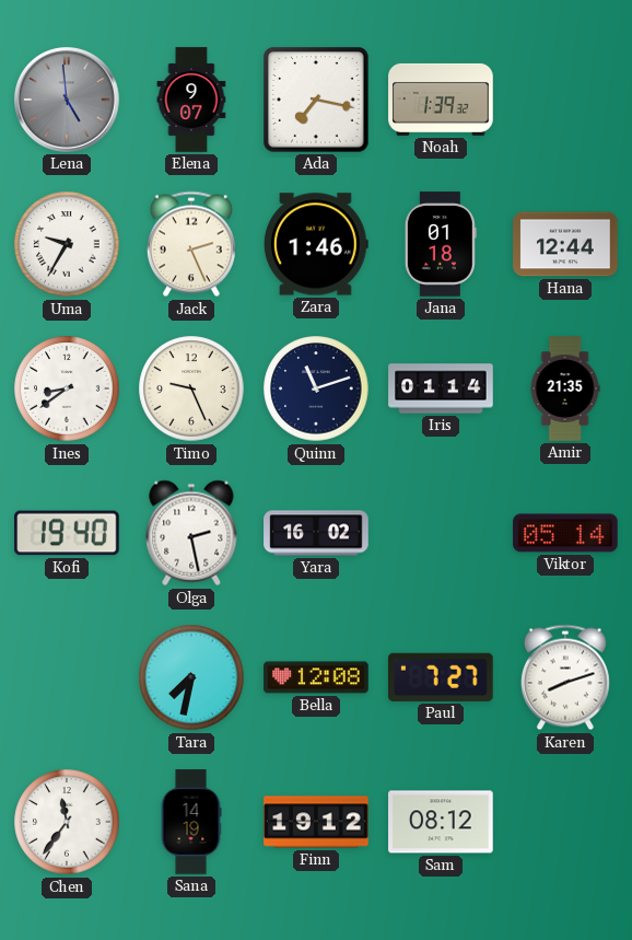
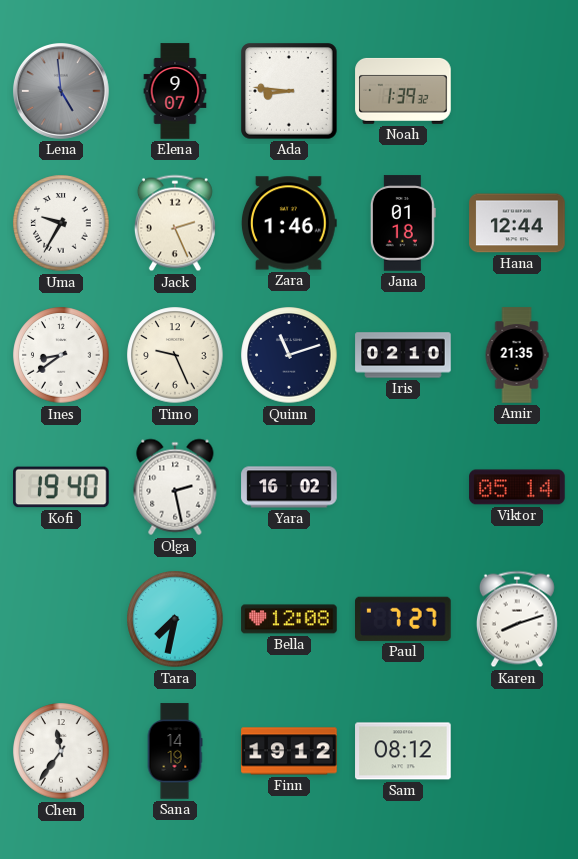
Ada: 7:17 -> 8:46
Iris: 01:14 -> 02:10
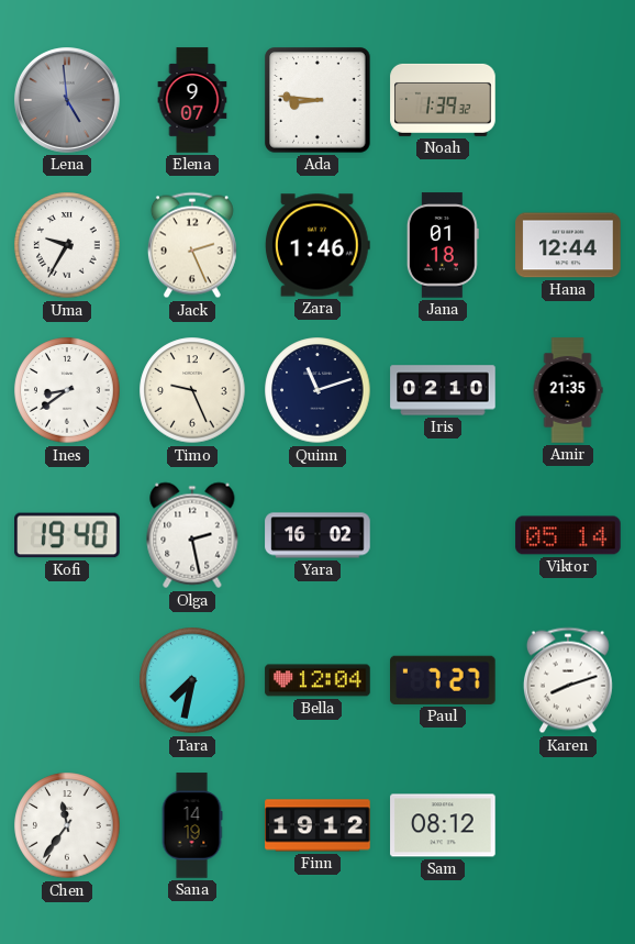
Bella: 12:08 -> 12:04
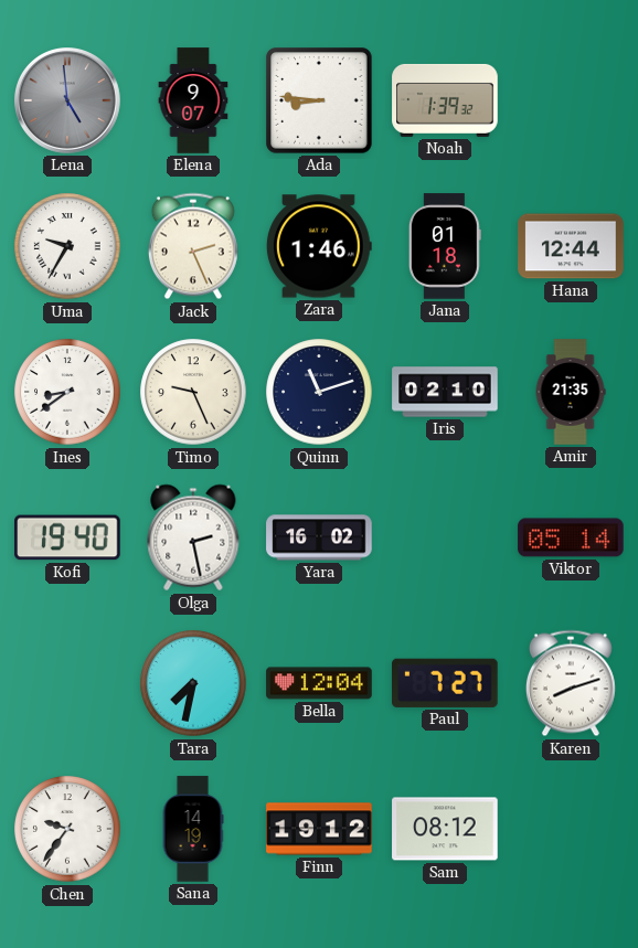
Chen: 11:36 -> 9:36
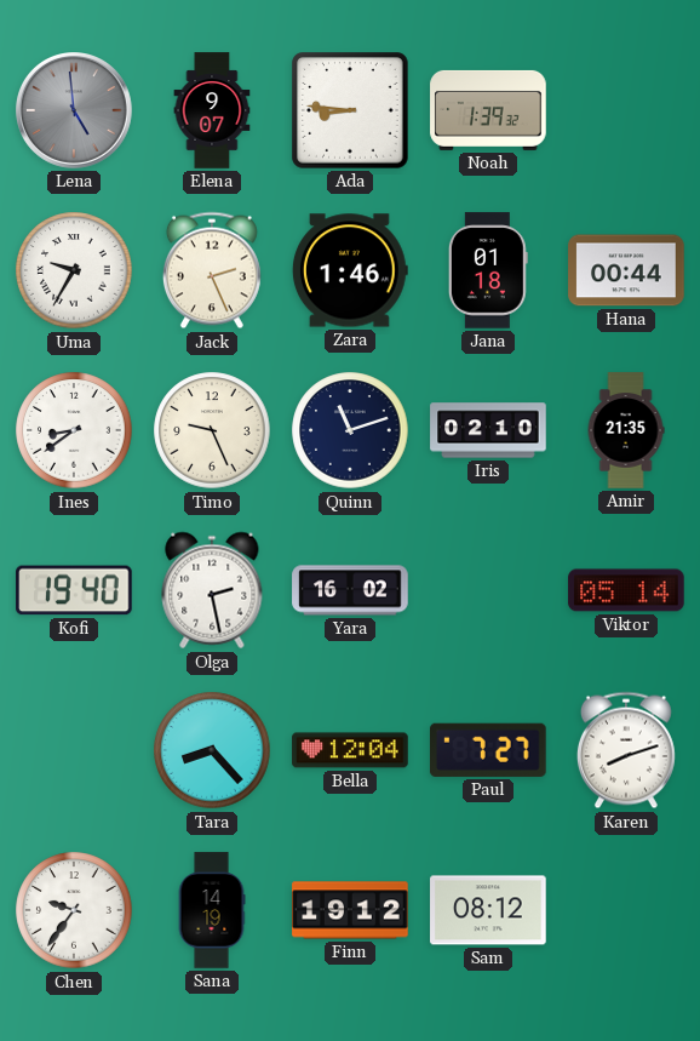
Hana: 12:44 -> 00:44
Tara: 7:32 -> 8:23
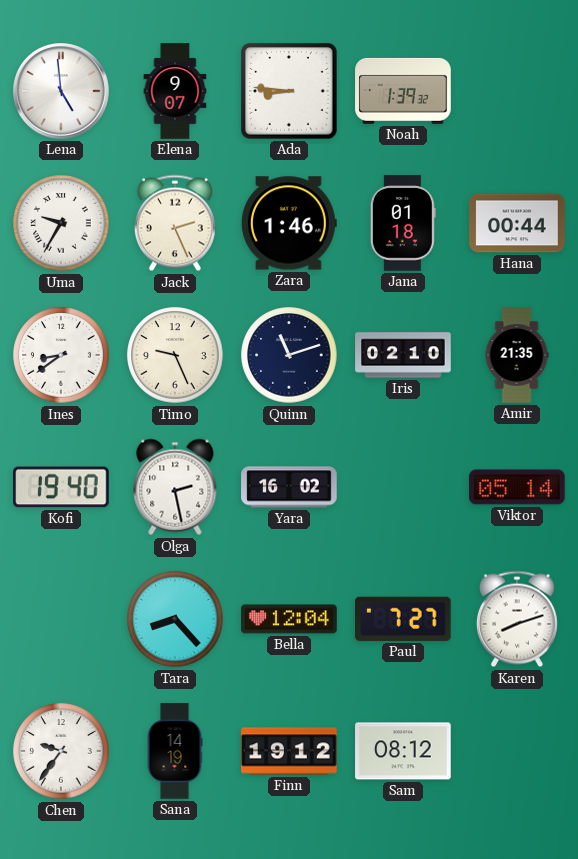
Lena dial: grey -> white
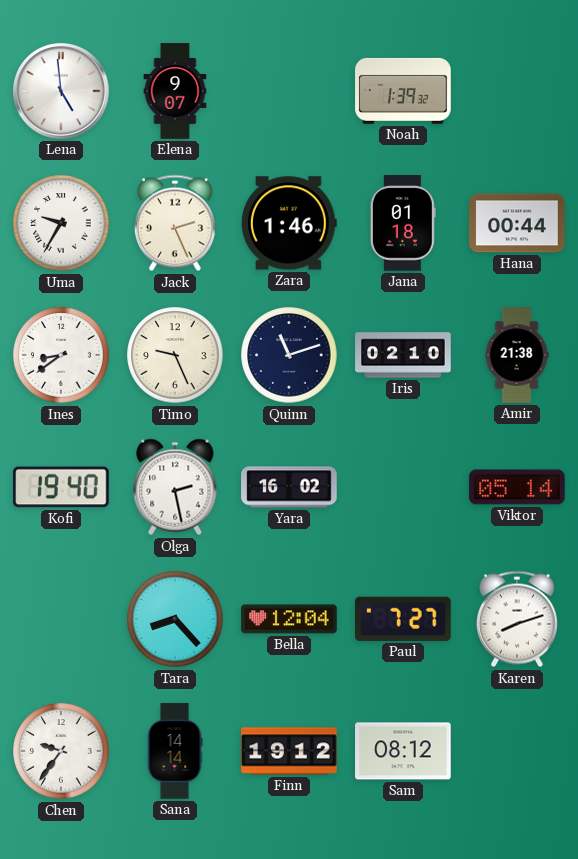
Ada: 8:46 -> none
Amir: 21:35 -> 21:38
Sana: 14:19 -> 14:14
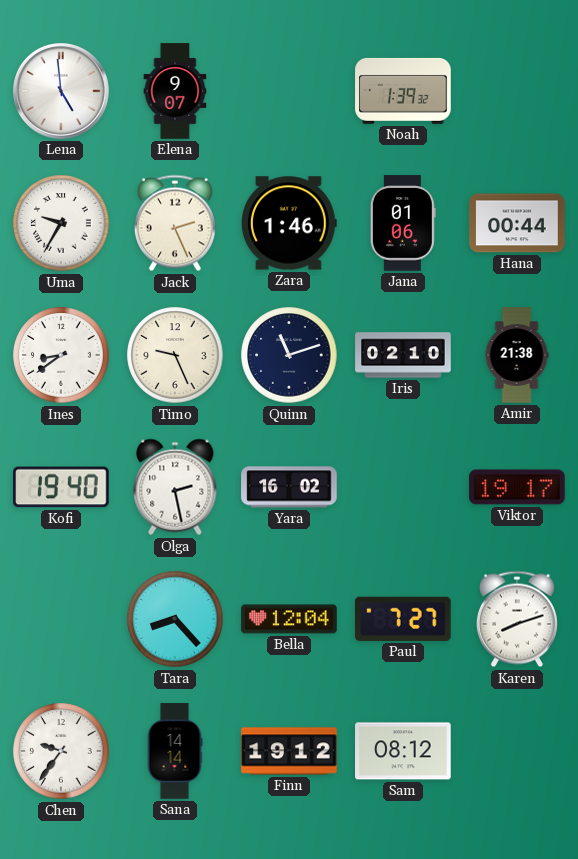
Jana: 01:18 -> 01:06
Viktor: 05:14 -> 19:17
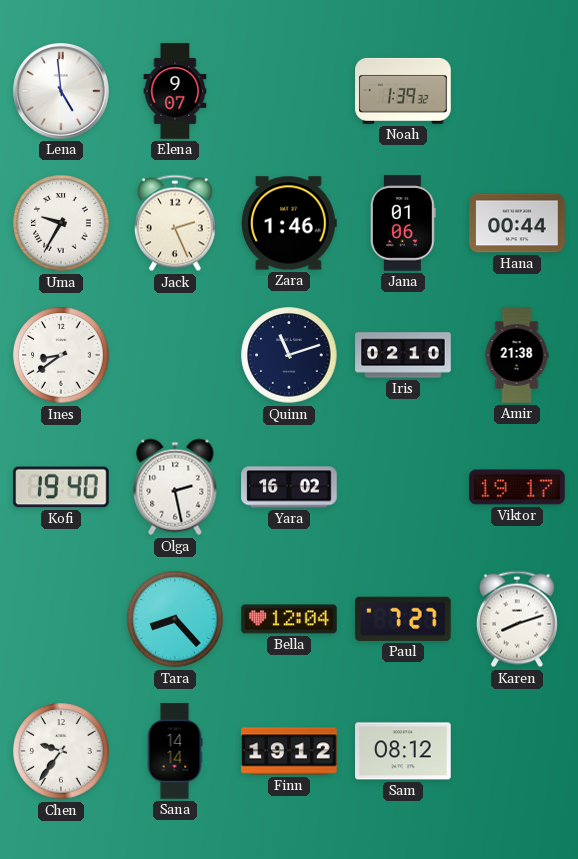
Timo: 9:26 -> none
